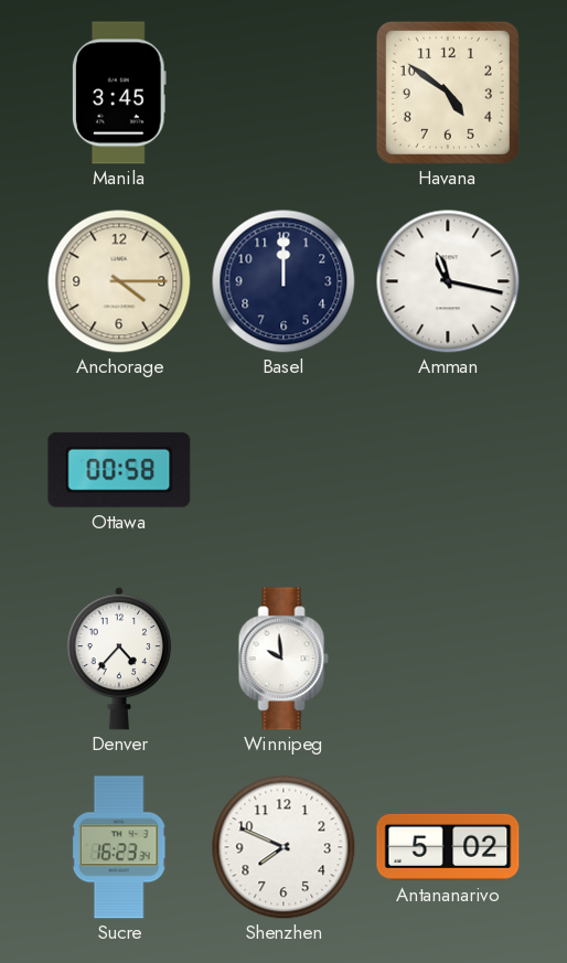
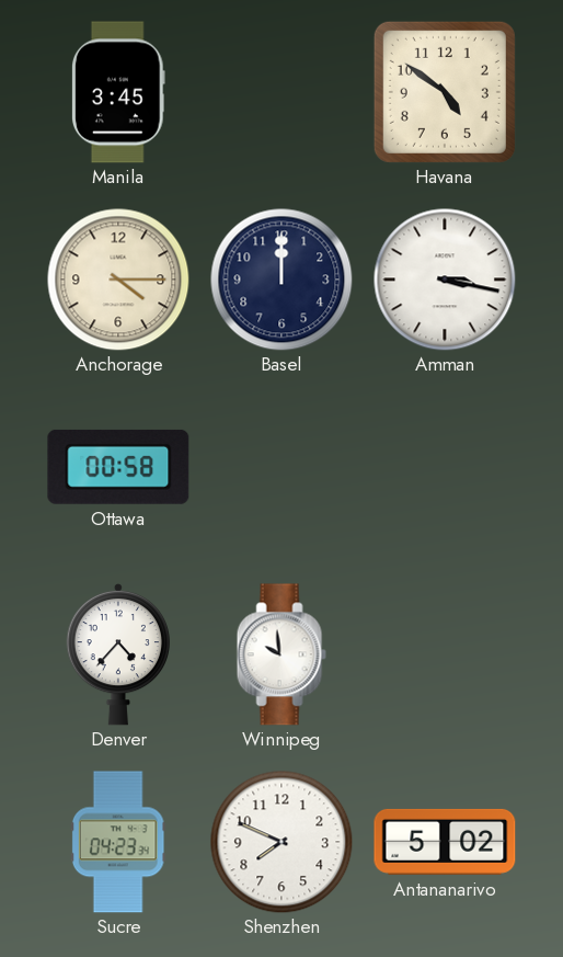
Amman: 11:17 -> 3:17
Sucre: 16:23 -> 04:23
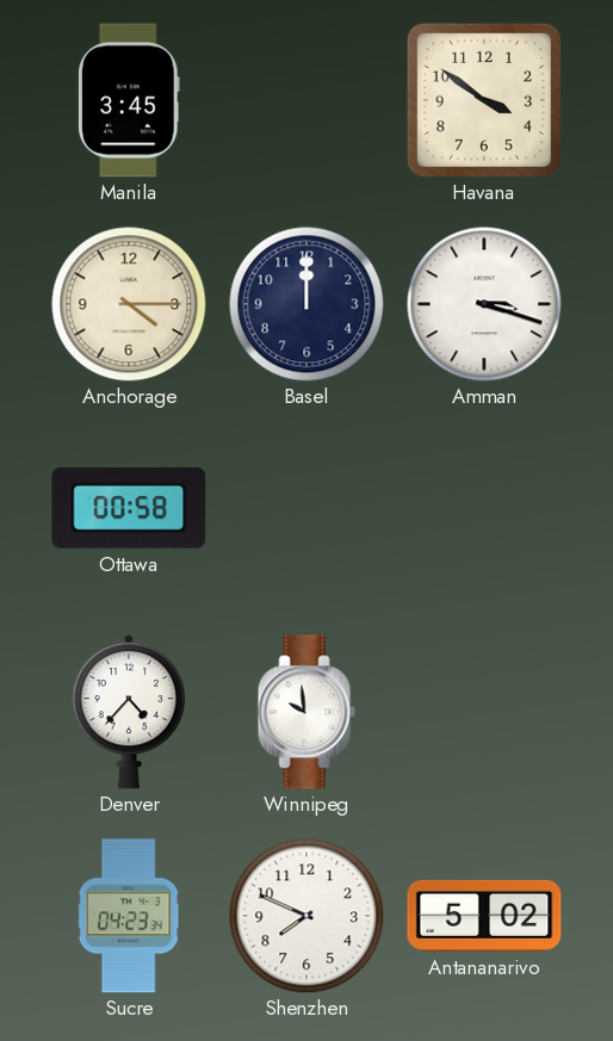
Havana: 4:51 -> 3:51
Amman: 3:17 -> 3:18
